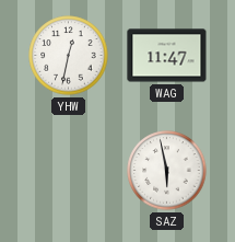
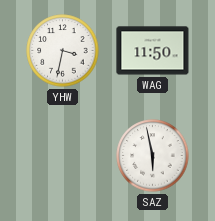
YHW: 12:32 -> 3:32
WAG: 11:47 -> 11:50
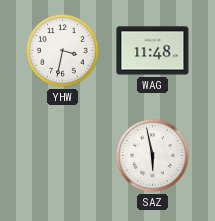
WAG: 11:50 -> 11:48
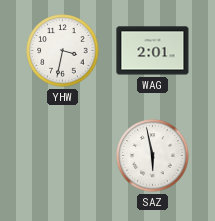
WAG: 11:48 -> 2:01
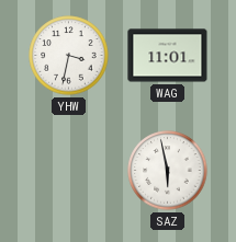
WAG: 2:01 -> 11:01
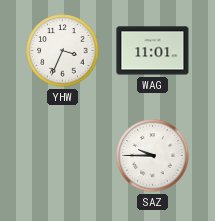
YHW: 3:32 -> 3:34
SAZ: 5:58 -> 9:45
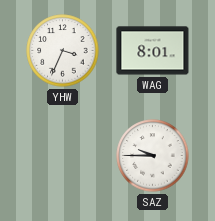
WAG: 11:01 -> 8:01
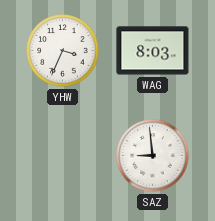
WAG: 8:01 -> 8:03
SAZ: 9:45 -> 8:59
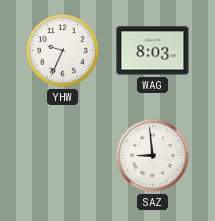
YHW: 3:34 -> 9:34
